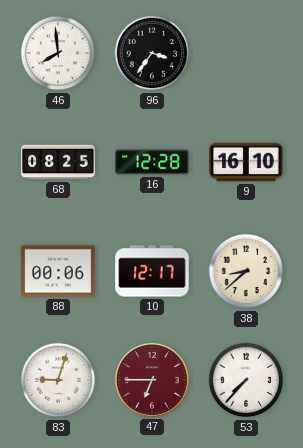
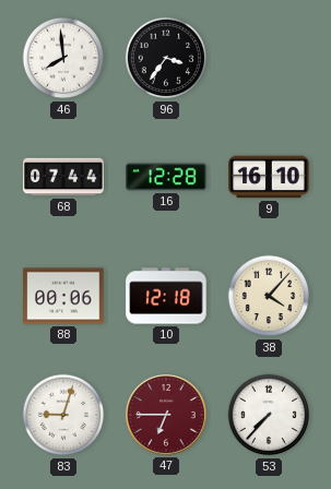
68: 08:25 -> 07:44
10: 12:17 -> 12:18
38: 8:38 -> 4:07
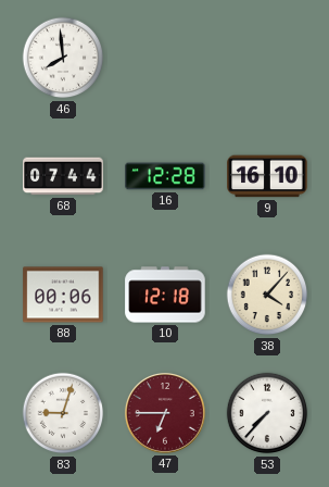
96: 3:36 -> none
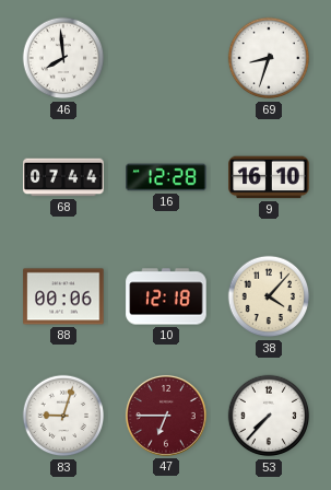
69: none -> 8:33
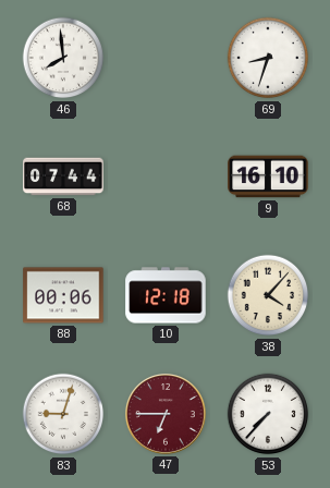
16: 12:28 -> none
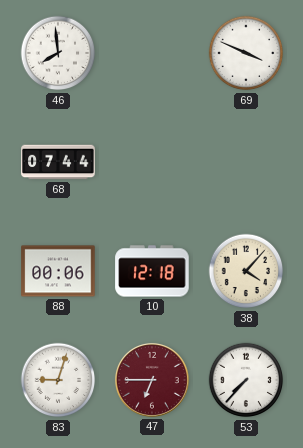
69: 8:33 -> 3:49
9: 16:10 -> none
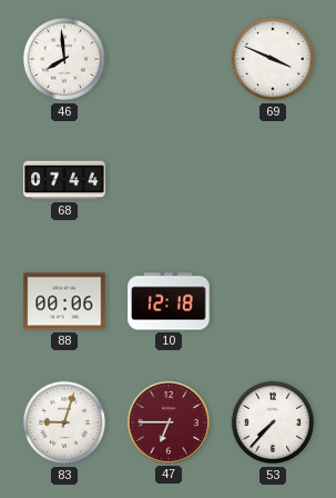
38: 4:07 -> none
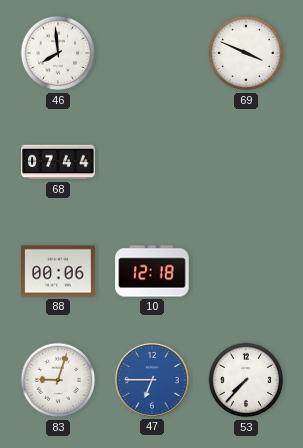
47 dial: burgundy -> blue
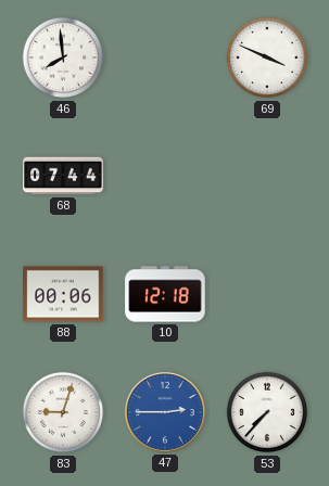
47: 6:45 -> 2:45
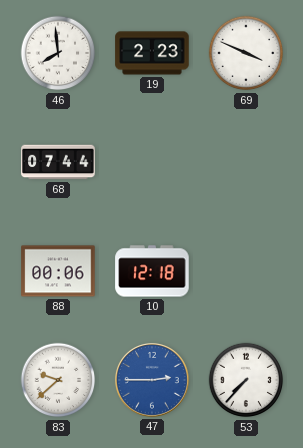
19: none -> 2:23
83: 9:03 -> 9:38
